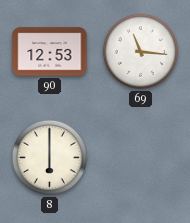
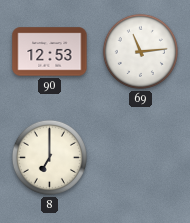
69: 11:16 -> 11:14
8: 6:00 -> 7:00
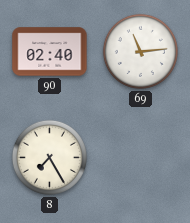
90: 12:53 -> 02:40
8: 7:00 -> 7:25
